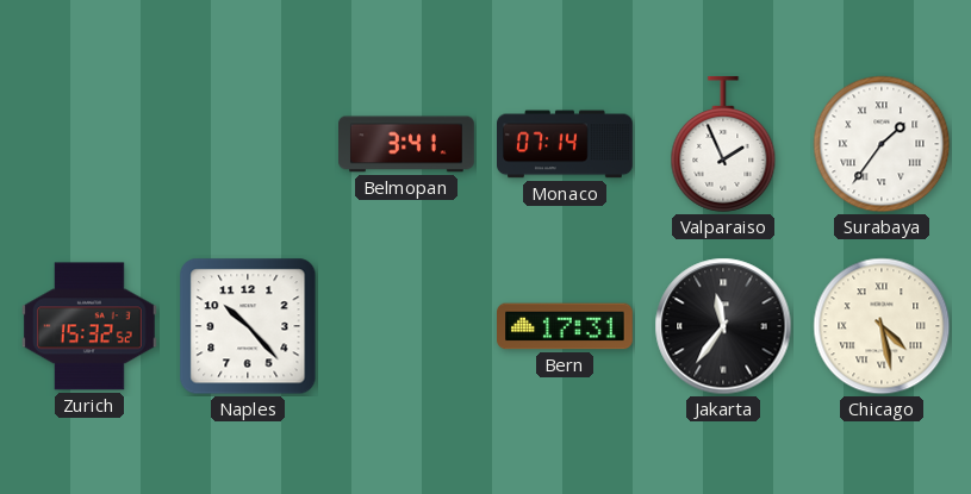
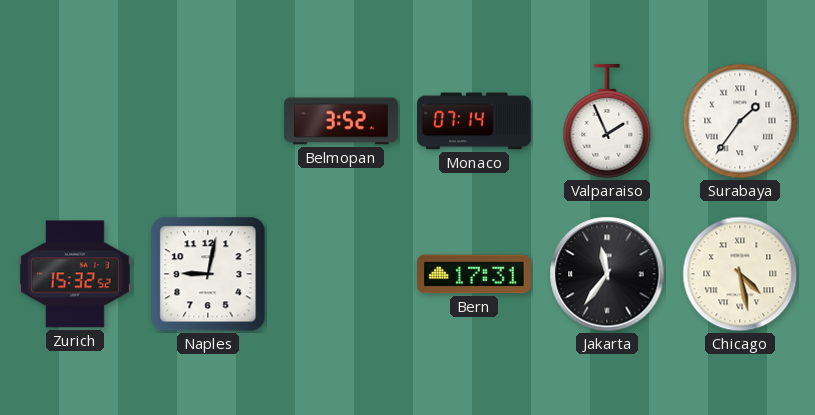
Belmopan: 3:41 -> 3:52
Naples: 10:23 -> 9:02
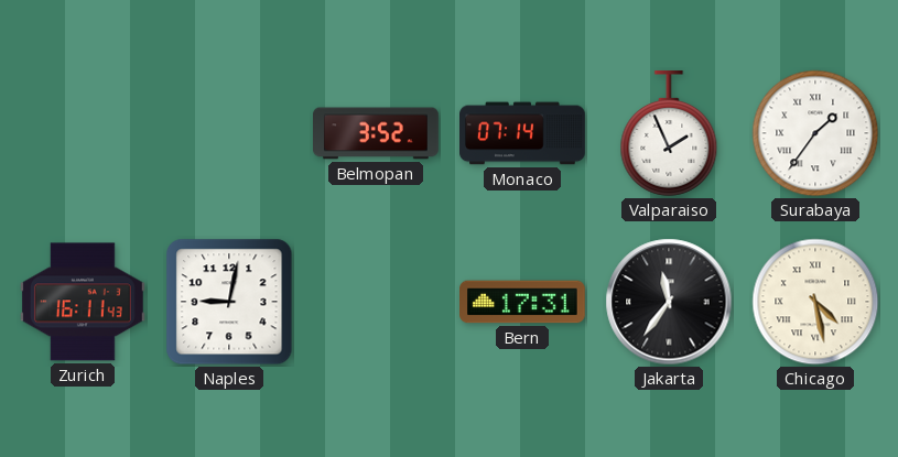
Zurich: 15:32 -> 16:11
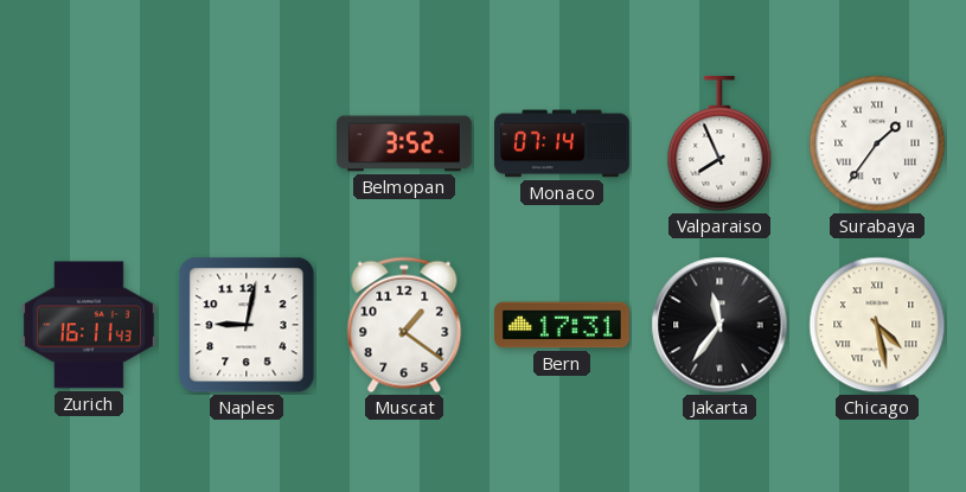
Valparaiso: 1:56 -> 7:56
Muscat: none -> 1:21
